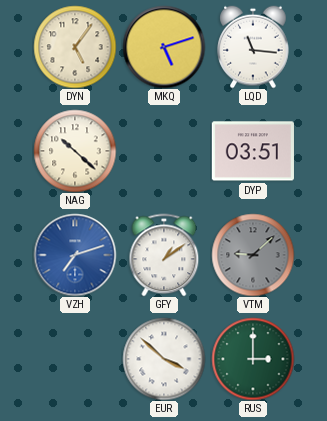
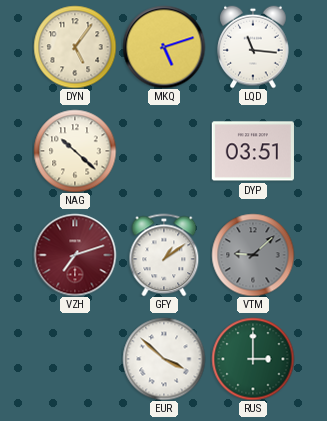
VZH dial: blue -> burgundy
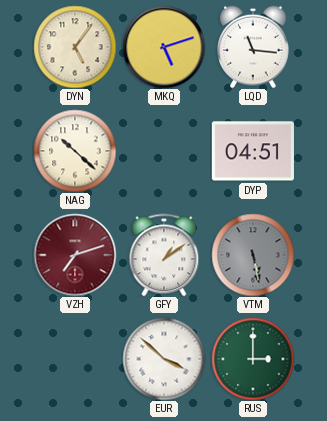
DYP: 03:51 -> 04:51
VTM: 9:08 -> 5:28
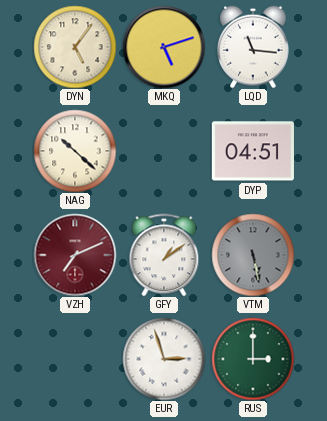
VZH: 7:12 -> 7:11
EUR: 3:52 -> 2:57
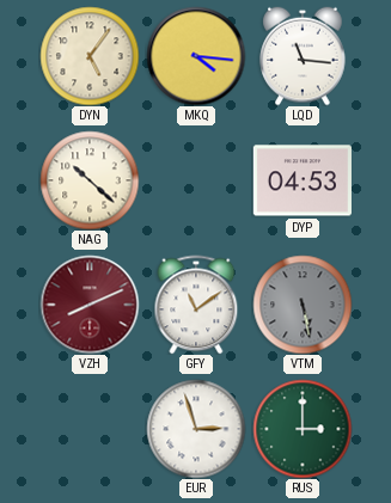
MKQ: 5:12 -> 4:16
DYP: 04:51 -> 04:53
VZH: 7:11 -> 8:11
GFY: 1:09 -> 11:09
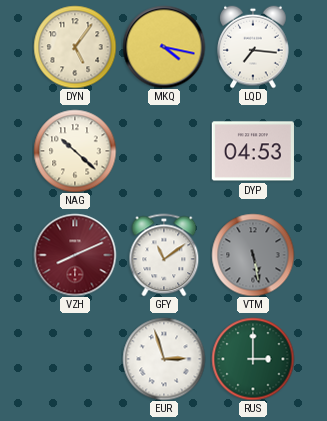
MKQ: 4:16 -> 4:17
LQD: 11:16 -> 7:16
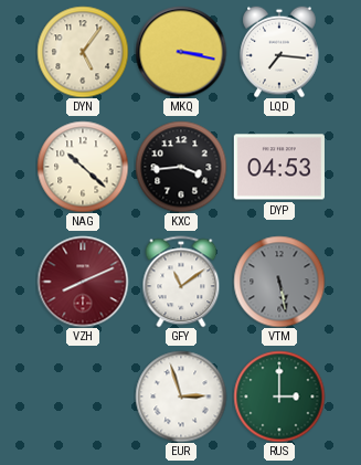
MKQ: 4:17 -> 3:17
KXC: none -> 3:44
